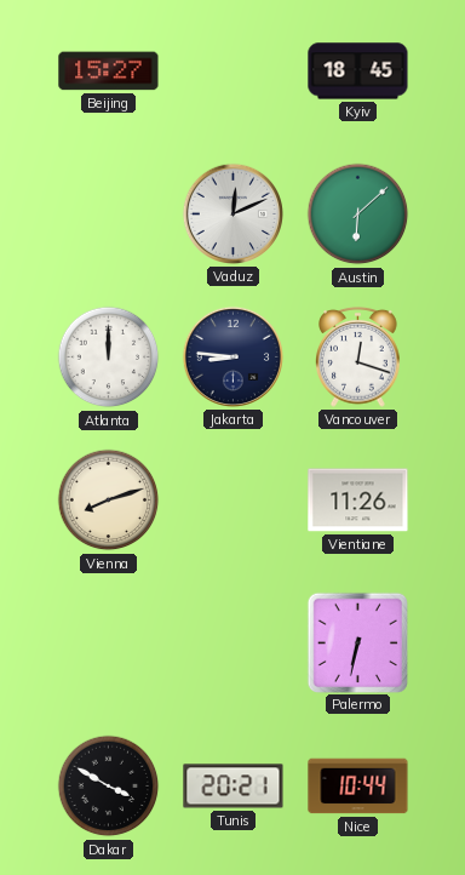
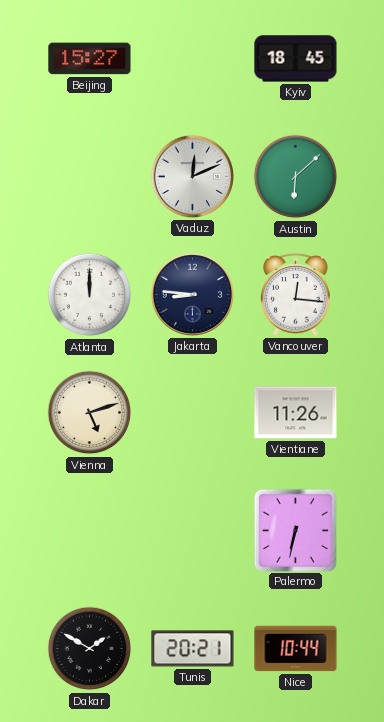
Vancouver: 12:18 -> 12:16
Vienna: 8:12 -> 5:12
Dakar: 3:50 -> 1:50
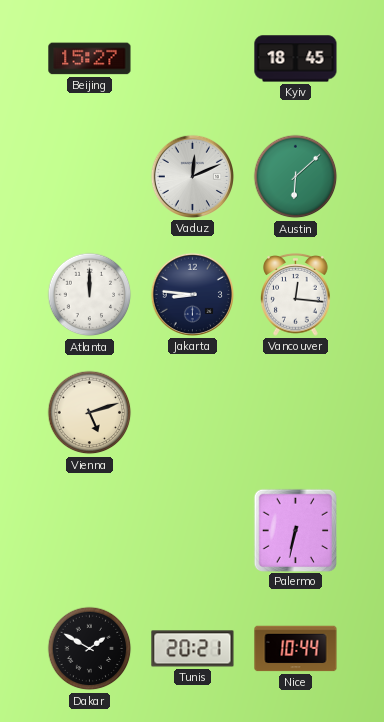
Vientiane: 11:26 -> none
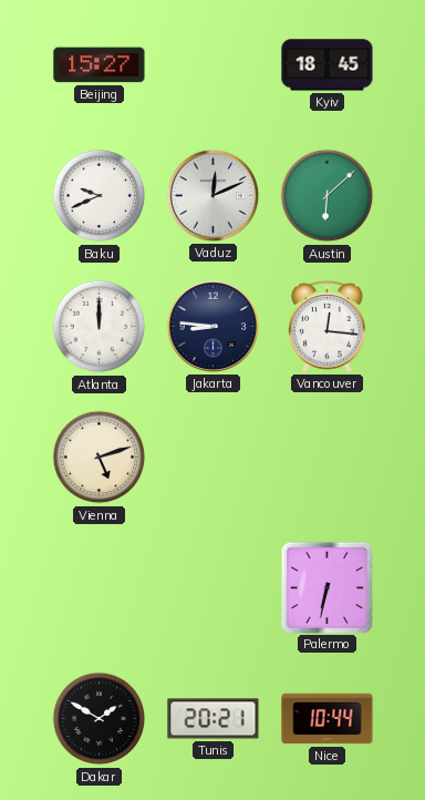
Baku: none -> 9:41
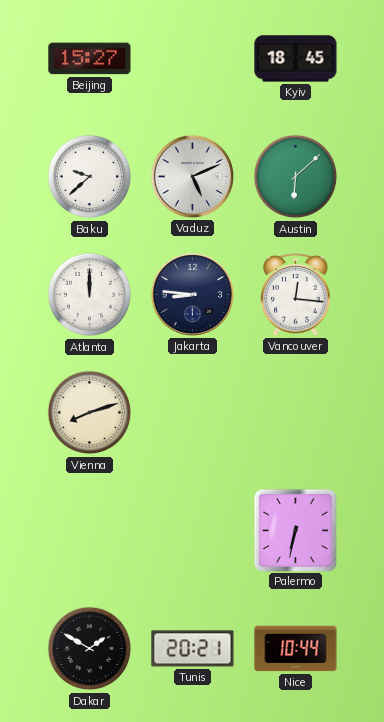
Baku: 9:41 -> 9:38
Vaduz: 12:11 -> 5:11
Vienna: 5:12 -> 8:12
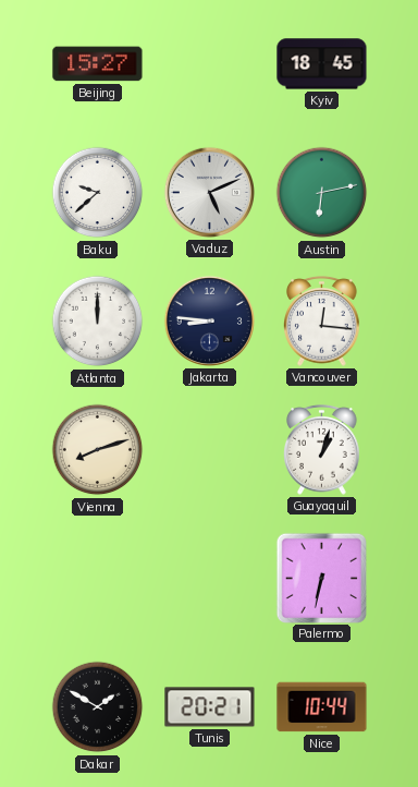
Austin: 6:08 -> 6:13
Guayaquil: none -> 1:03
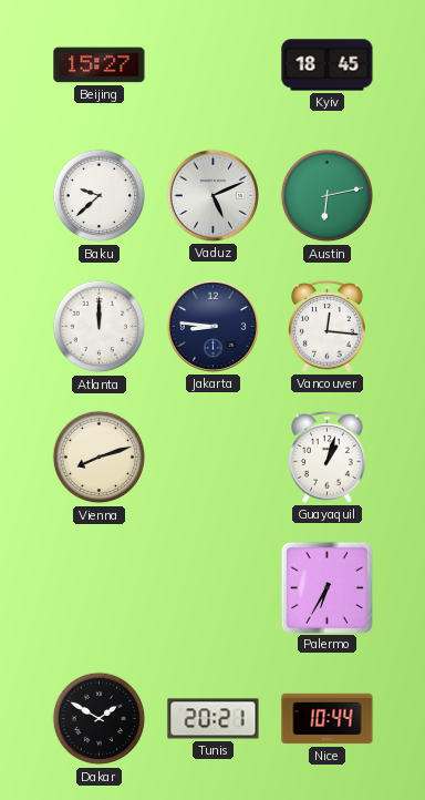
Palermo: 6:32 -> 6:35
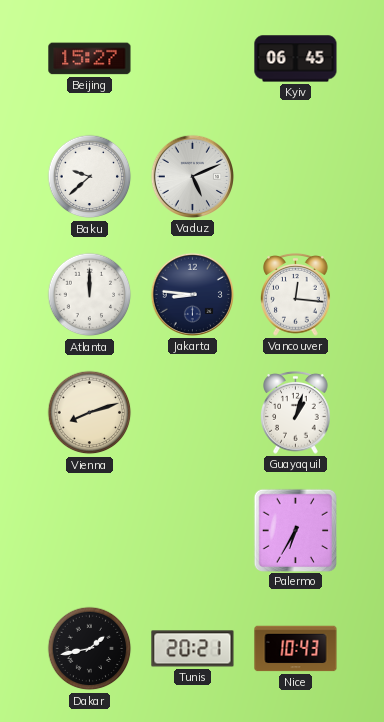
Kyiv: 18:45 -> 06:45
Austin: 6:13 -> none
Dakar: 1:50 -> 1:43
Nice: 10:44 -> 10:43
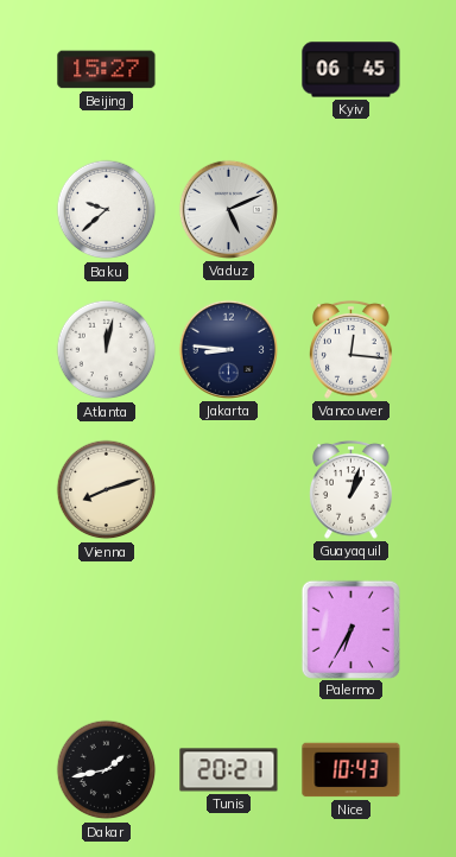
Atlanta: 12:00 -> 12:02
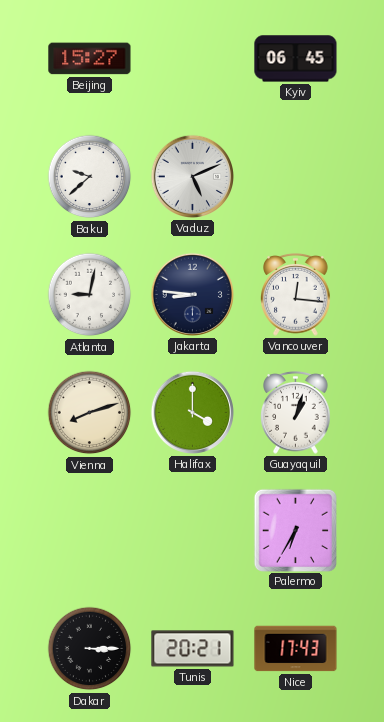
Atlanta: 12:02 -> 9:02
Halifax: none -> 4:00
Dakar: 1:43 -> 3:15
Nice: 10:43 -> 17:43
